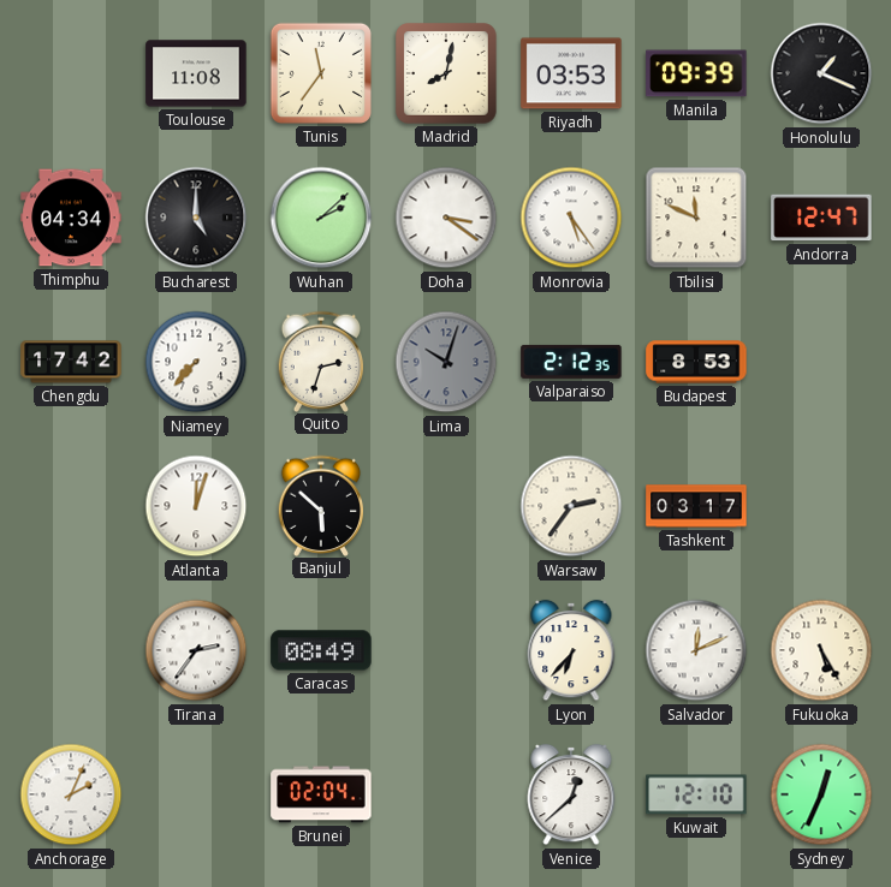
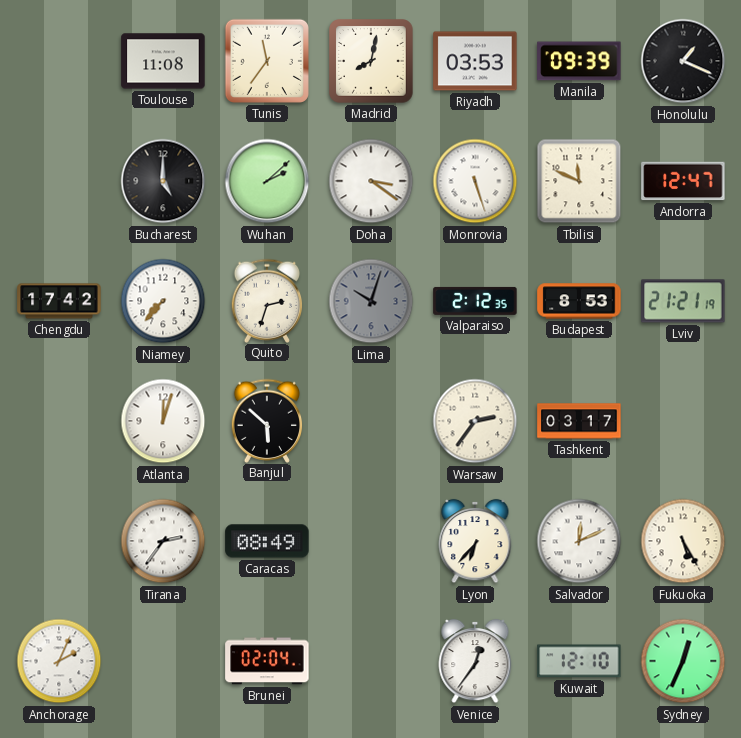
Thimphu: 04:34 -> none
Monrovia: 5:24 -> 5:27
Lviv: none -> 21:21
Venice: 12:38 -> 12:36
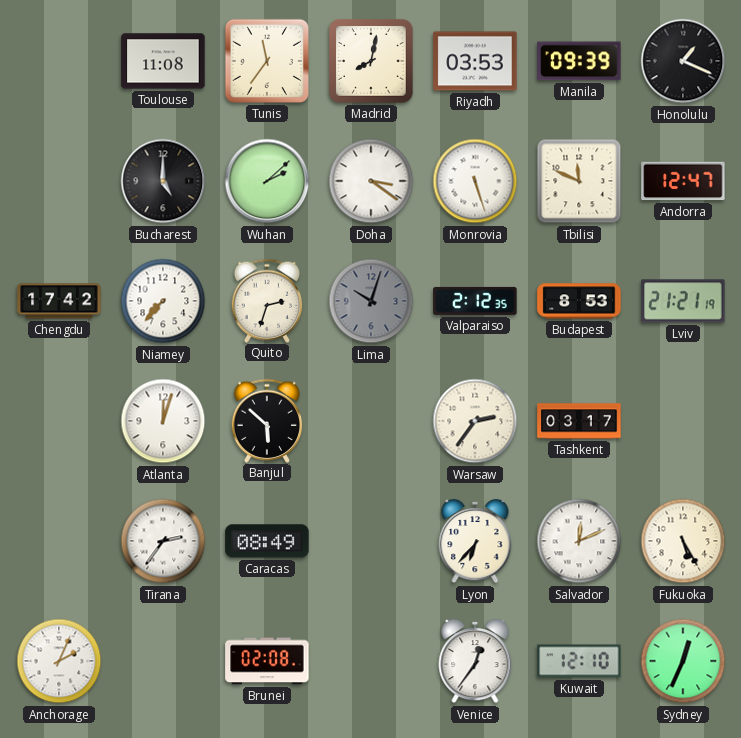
Brunei: 02:04 -> 02:08
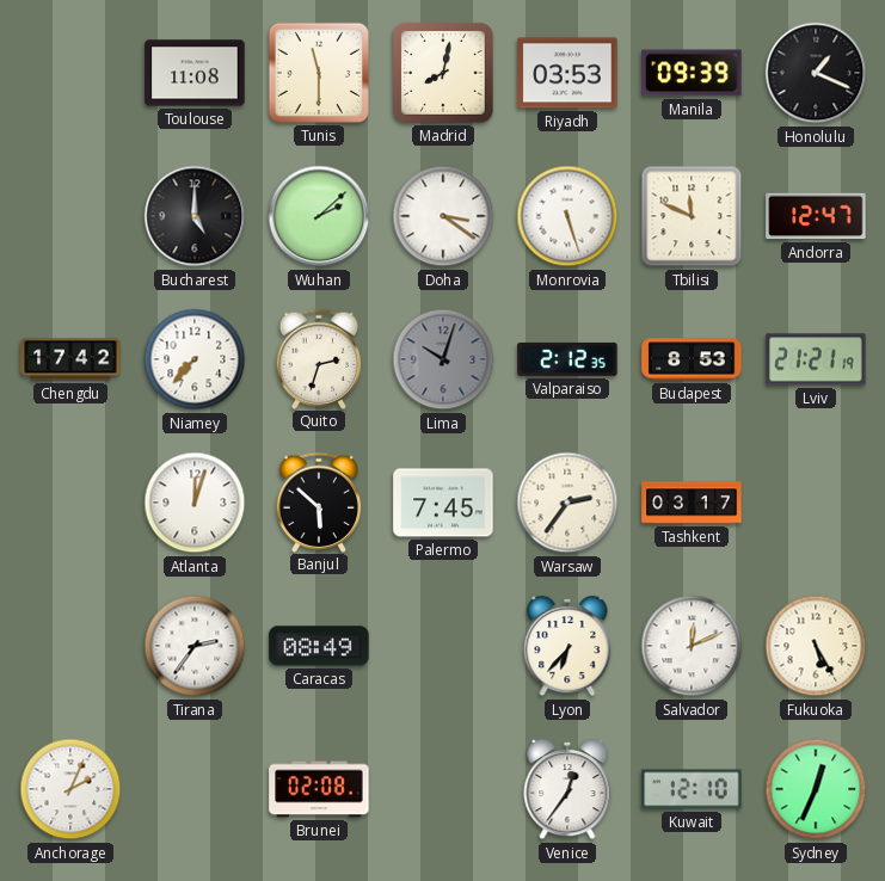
Tunis: 11:36 -> 11:30
Palermo: none -> 7:45
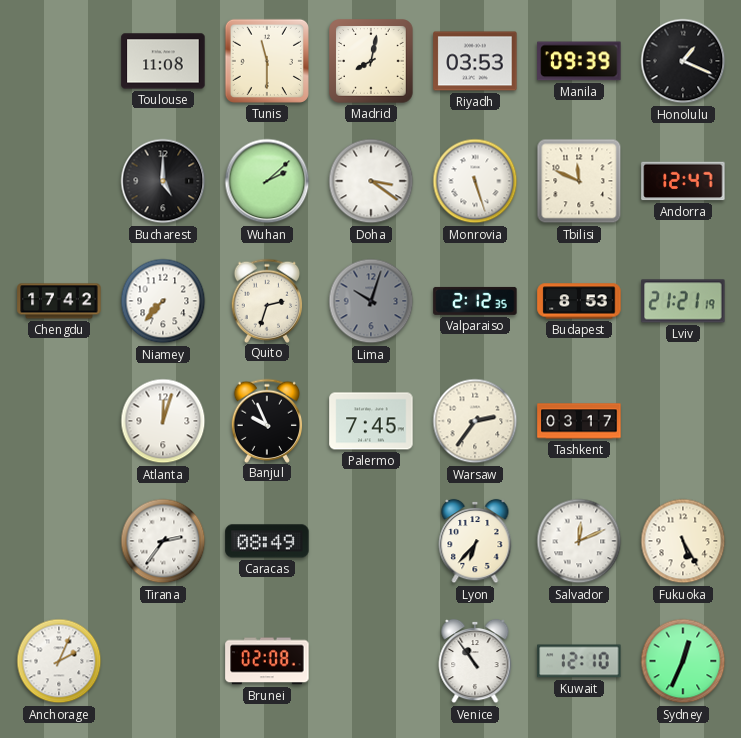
Banjul: 5:52 -> 9:56
Venice: 12:36 -> 10:54
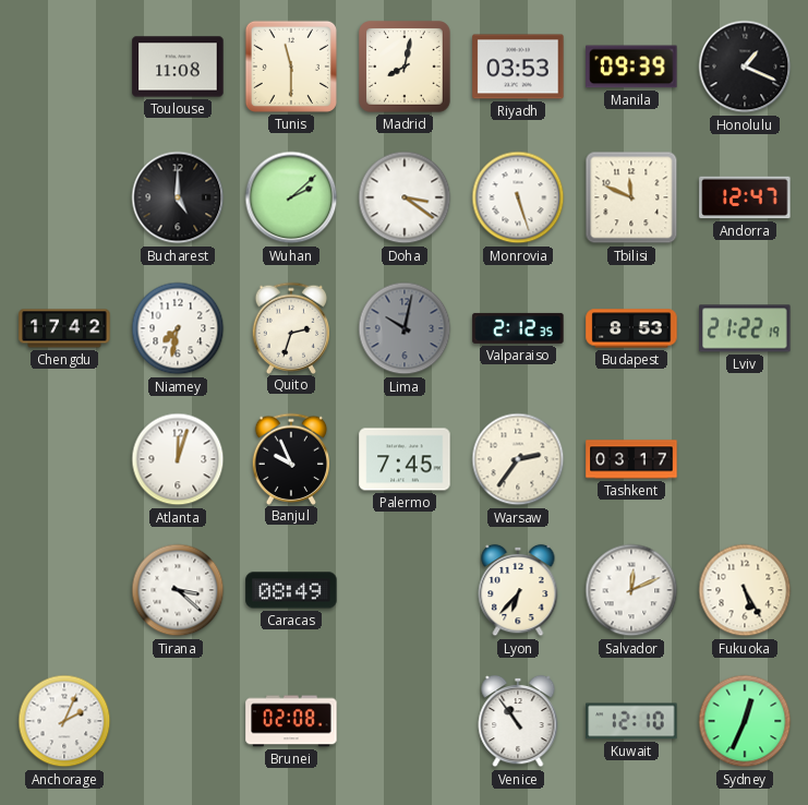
Niamey: 7:37 -> 7:32
Lima: 10:03 -> 10:02
Lviv: 21:21 -> 21:22
Tirana: 2:36 -> 3:22
